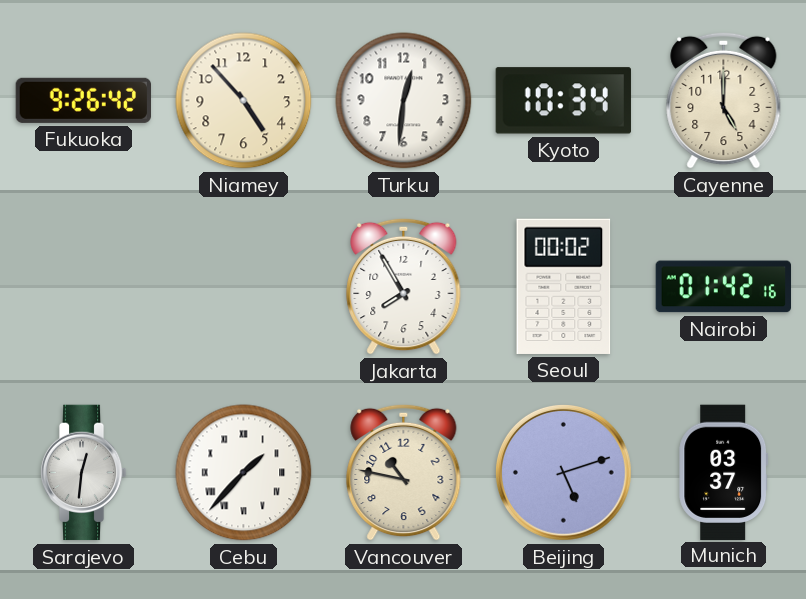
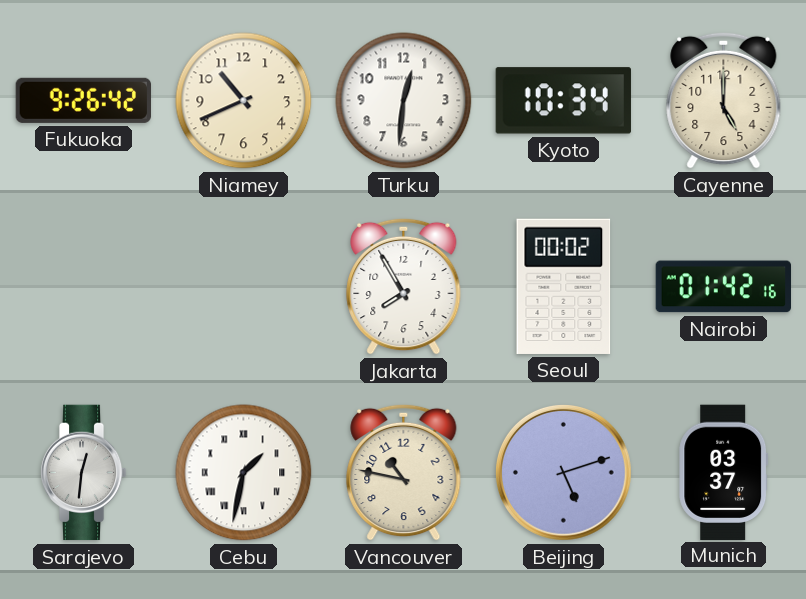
Niamey: 4:53 -> 10:41
Cebu: 1:37 -> 1:32
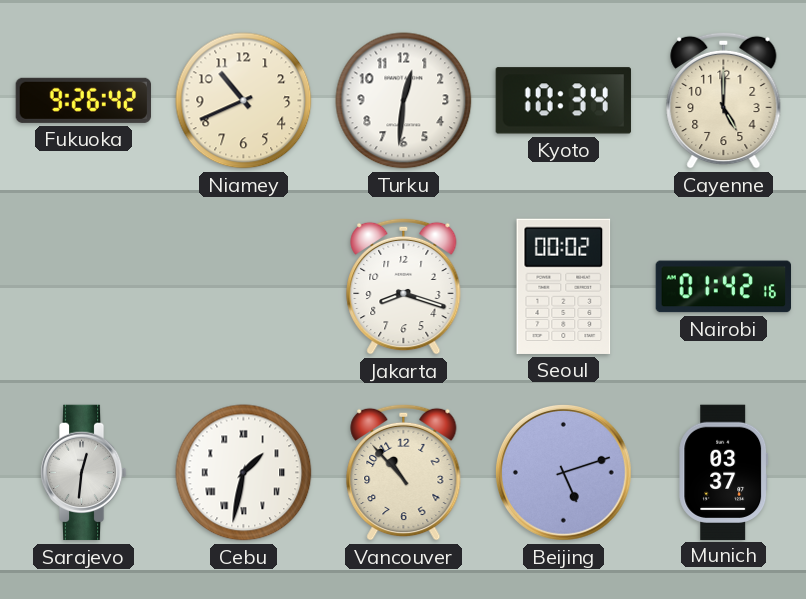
Jakarta: 7:55 -> 8:18
Vancouver: 10:47 -> 10:53
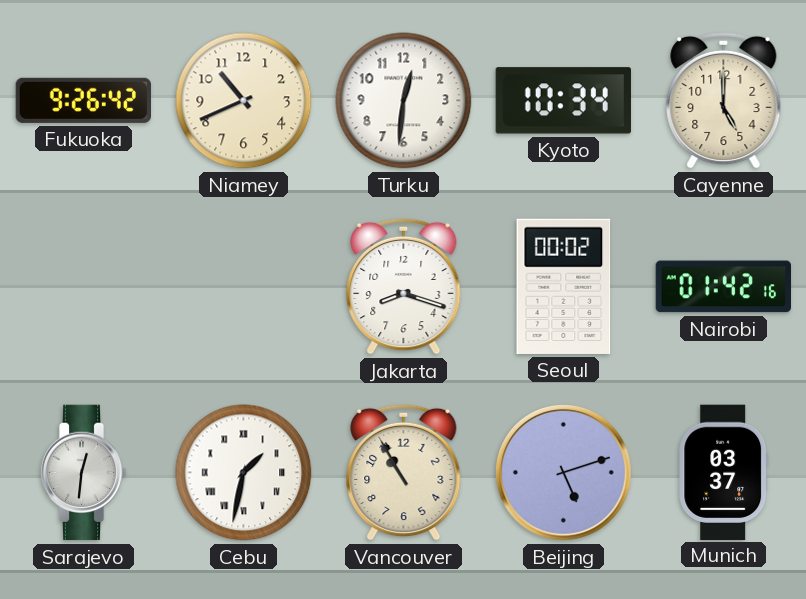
Vancouver: 10:53 -> 10:55
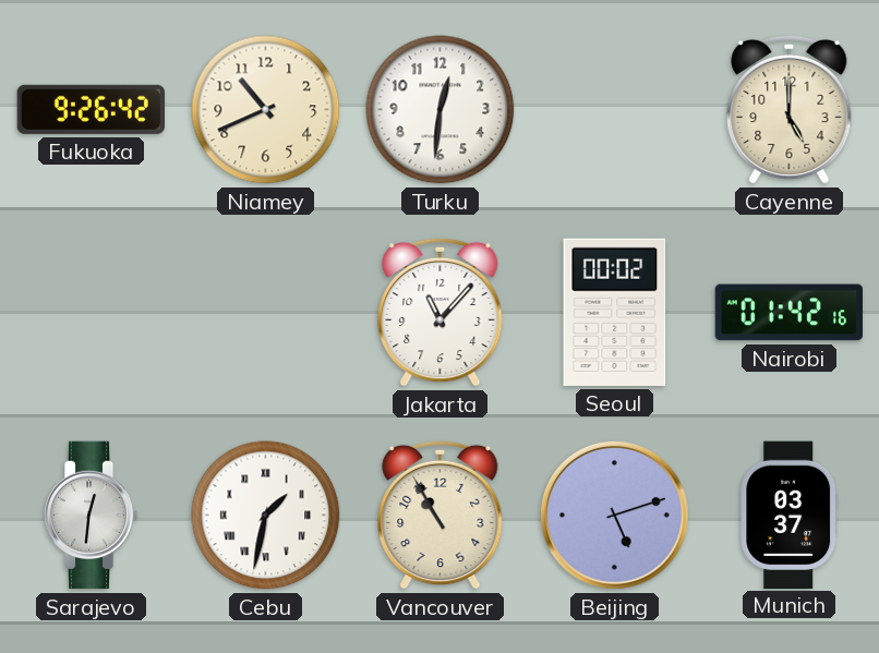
Kyoto: 10:34 -> none
Jakarta: 8:18 -> 11:07
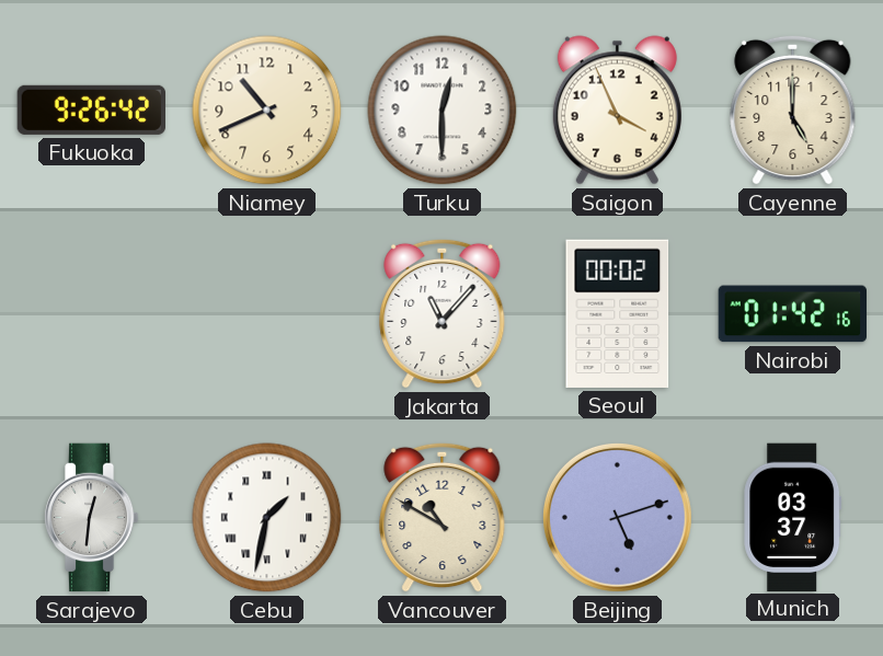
Turku: 12:31 -> 12:30
Saigon: none -> 3:56
Vancouver: 10:55 -> 10:50
